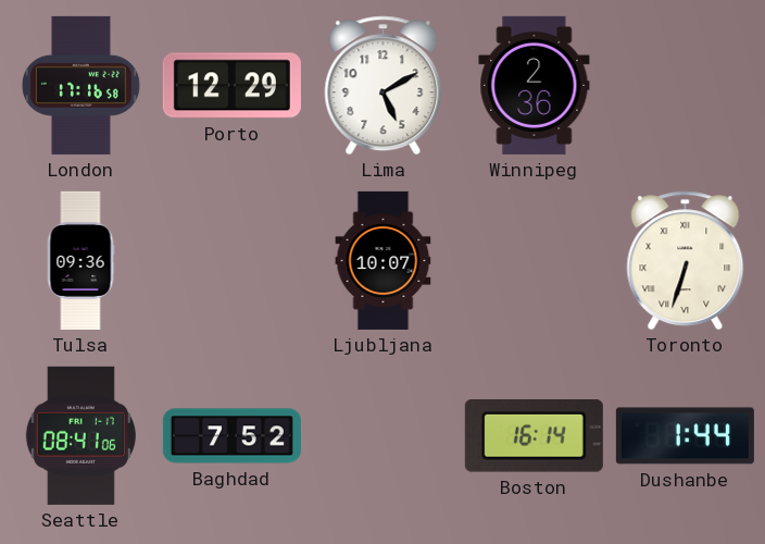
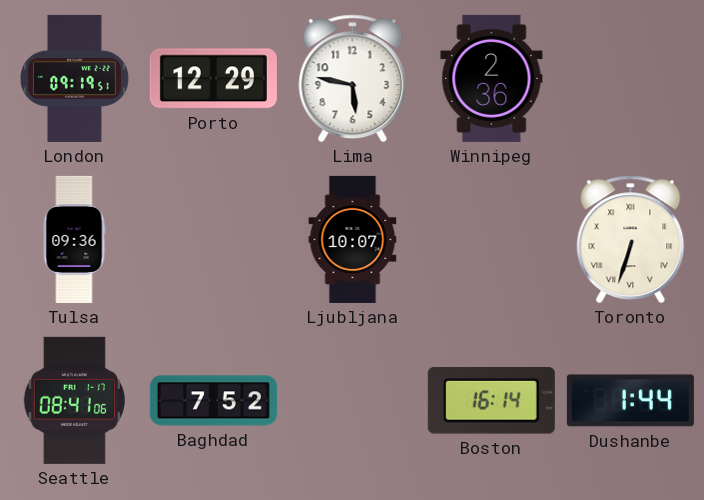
London: 17:16 -> 09:19
Lima: 5:10 -> 5:47
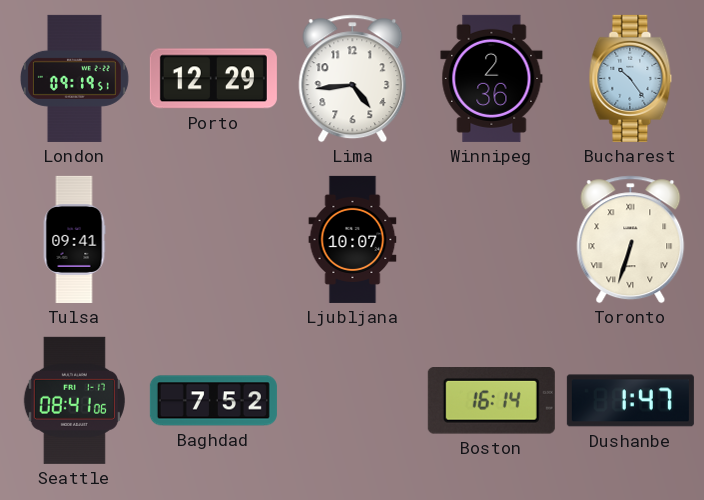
Lima: 5:47 -> 4:44
Bucharest: none -> 10:24
Tulsa: 09:36 -> 09:41
Dushanbe: 1:44 -> 1:47
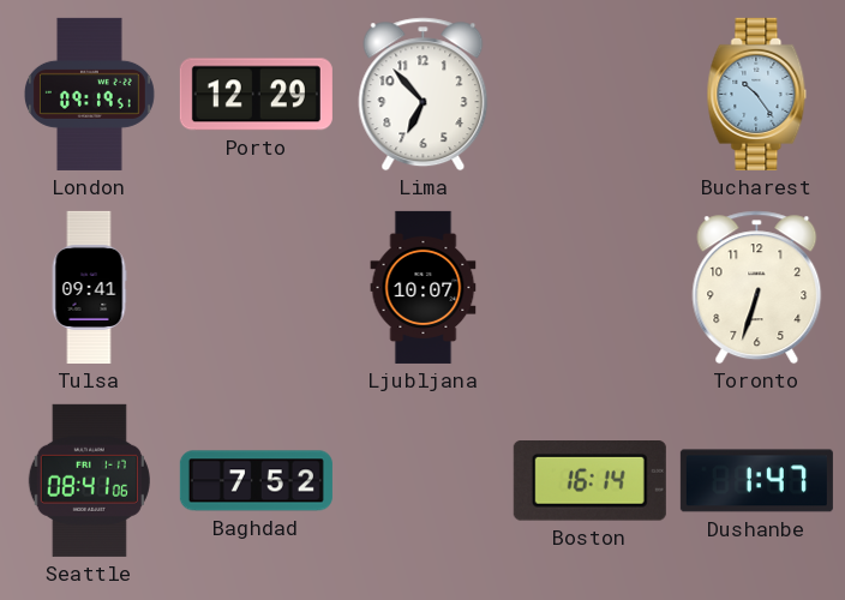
Lima: 4:44 -> 6:53
Winnipeg: 2:36 -> none
Toronto numerals: Roman -> Arabic
